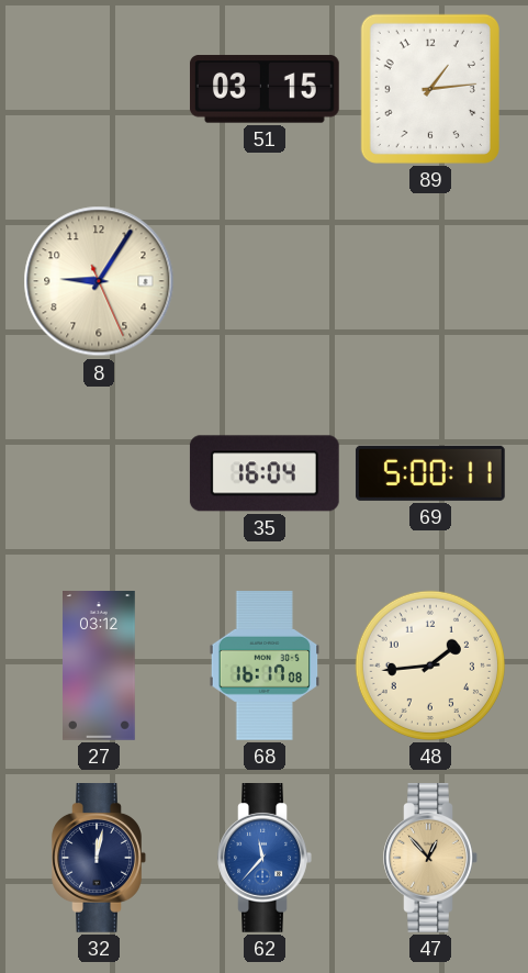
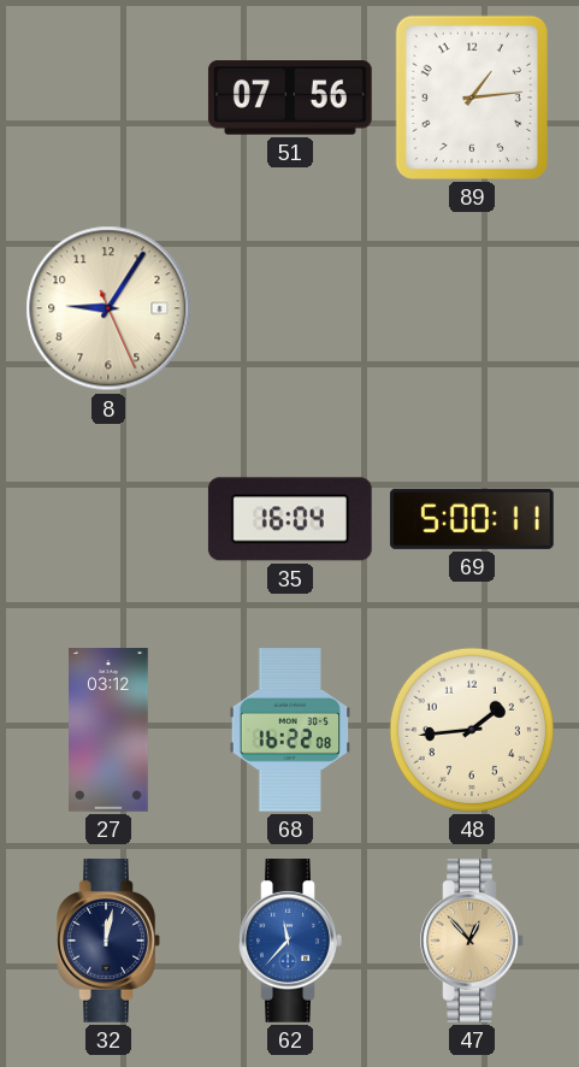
51: 03:15 -> 07:56
68: 16:17 -> 16:22
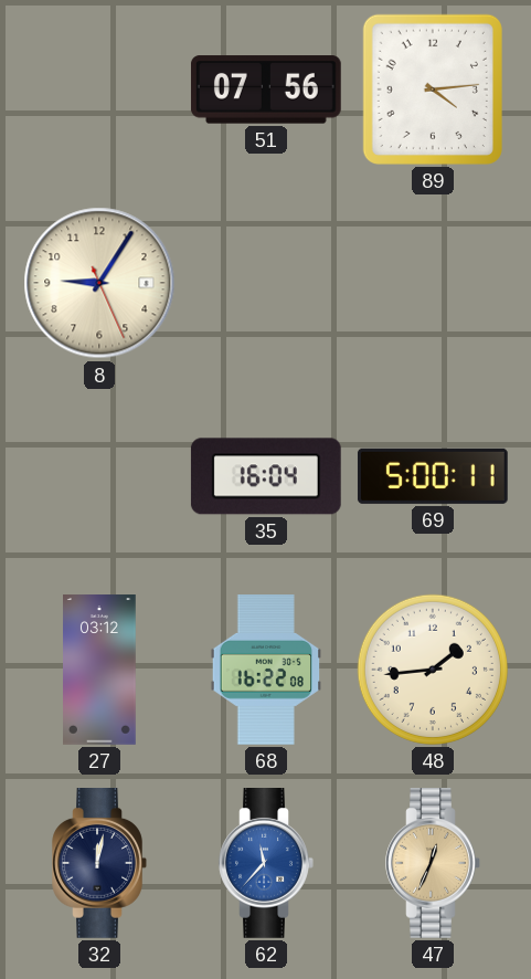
89: 1:14 -> 4:14
47: 12:53 -> 12:34
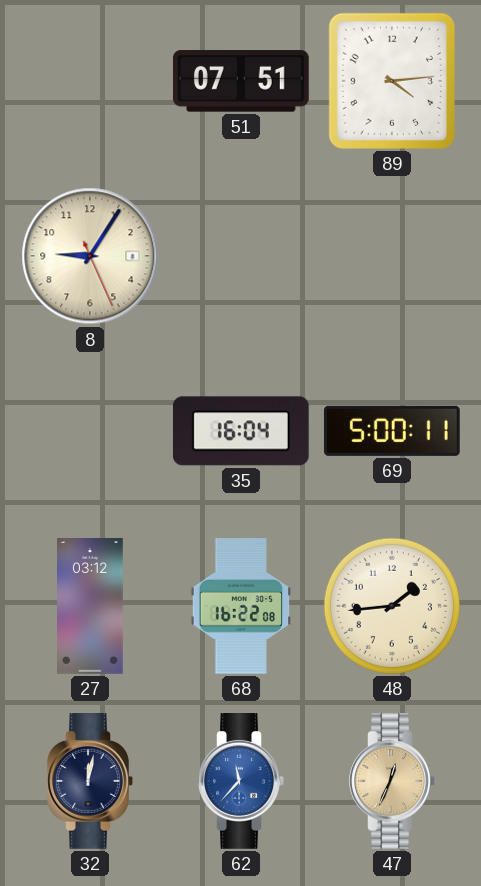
51: 07:56 -> 07:51
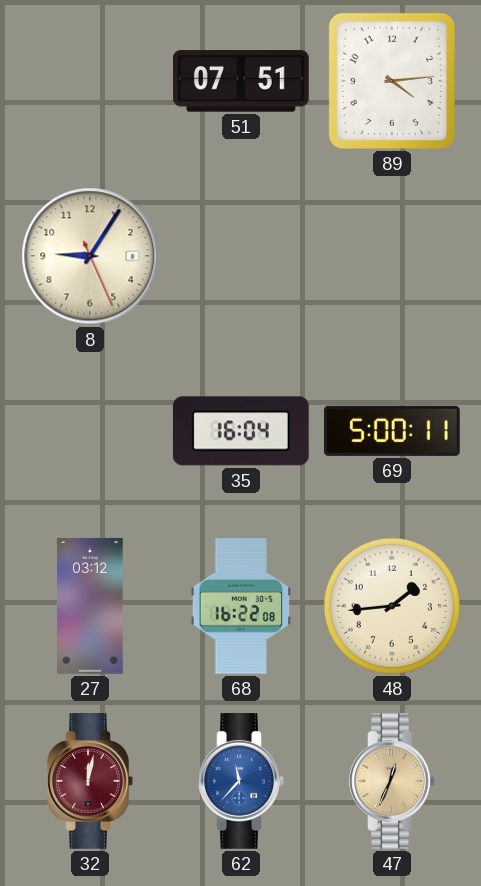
32 dial: navy -> burgundy
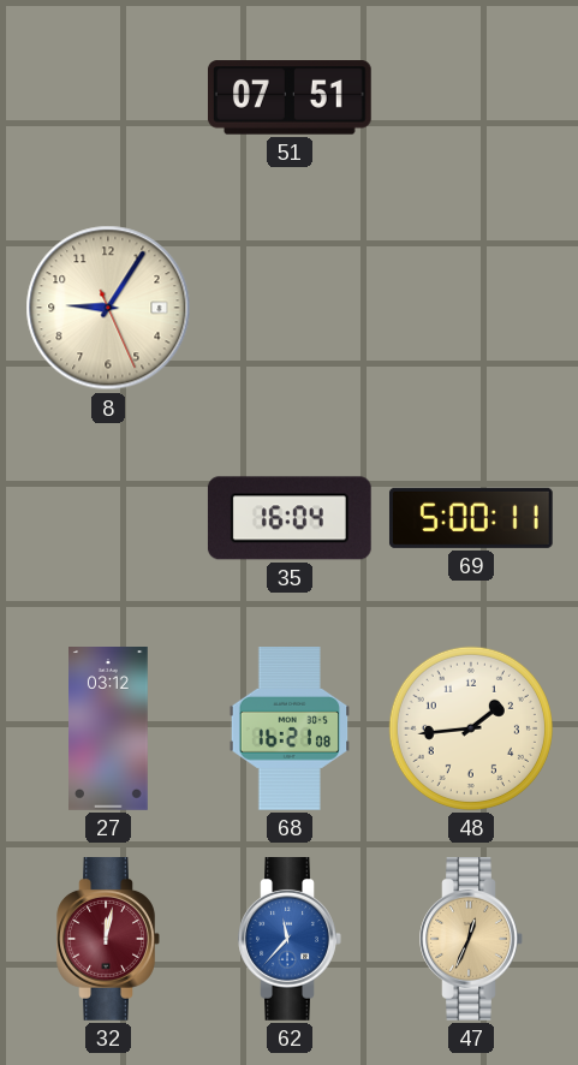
89: 4:14 -> none
68: 16:22 -> 16:21
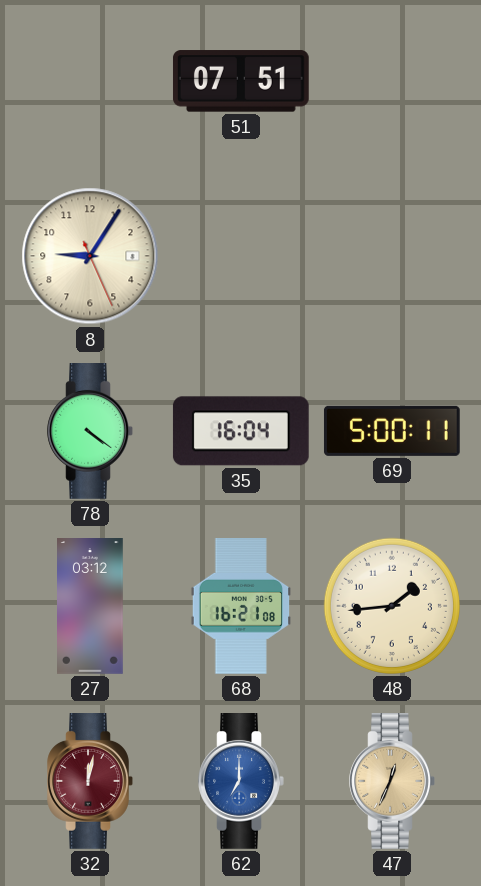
78: none -> 4:21
62: 11:37 -> 7:00
